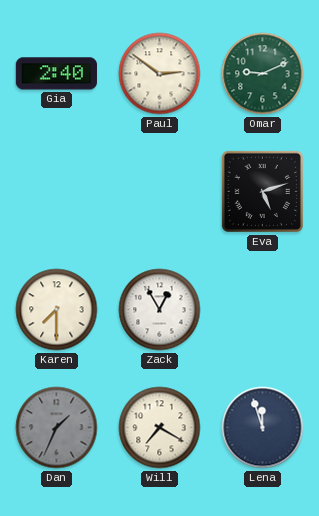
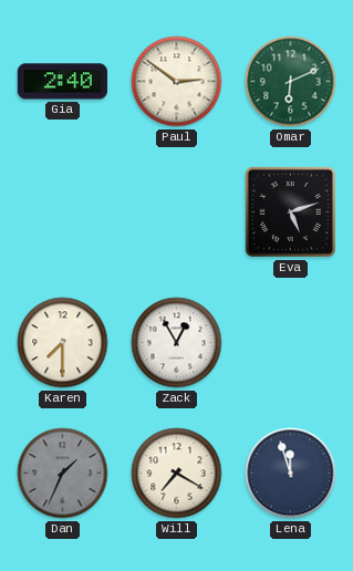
Omar: 9:11 -> 6:11
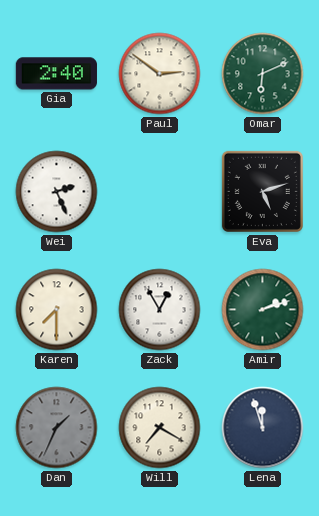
Wei: none -> 2:26
Amir: none -> 2:12
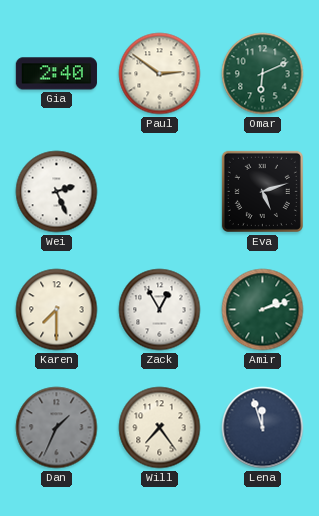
Will: 7:20 -> 7:24
